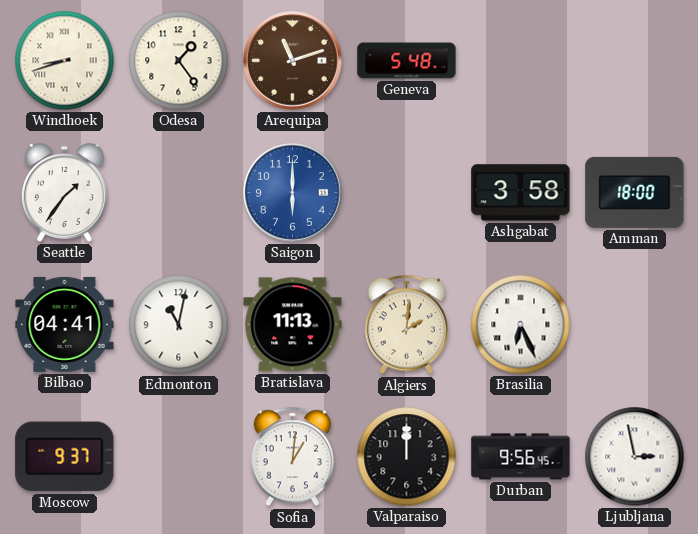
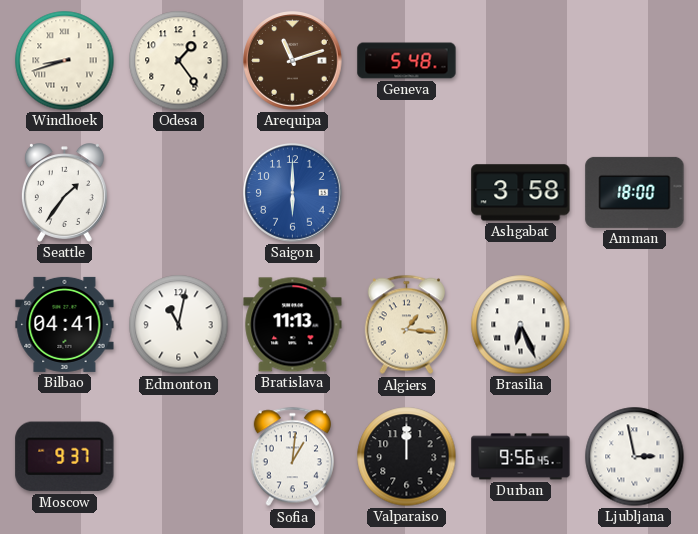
Algiers: 2:01 -> 1:16
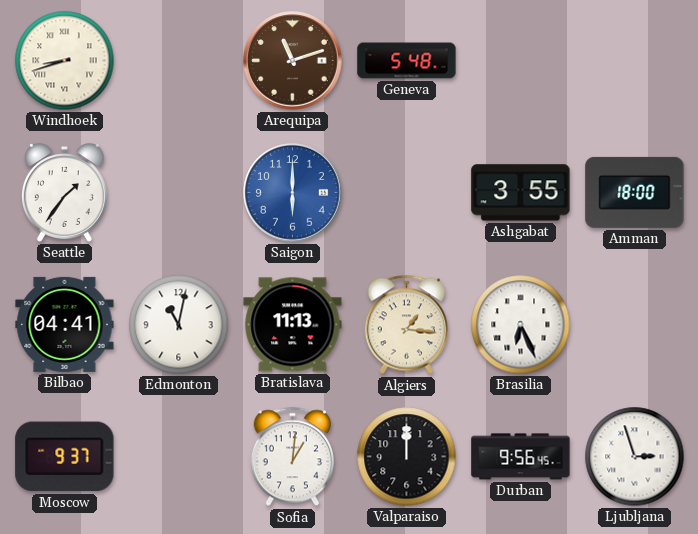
Odesa: 1:24 -> none
Ashgabat: 3:58 -> 3:55
Ljubljana: 2:58 -> 2:57
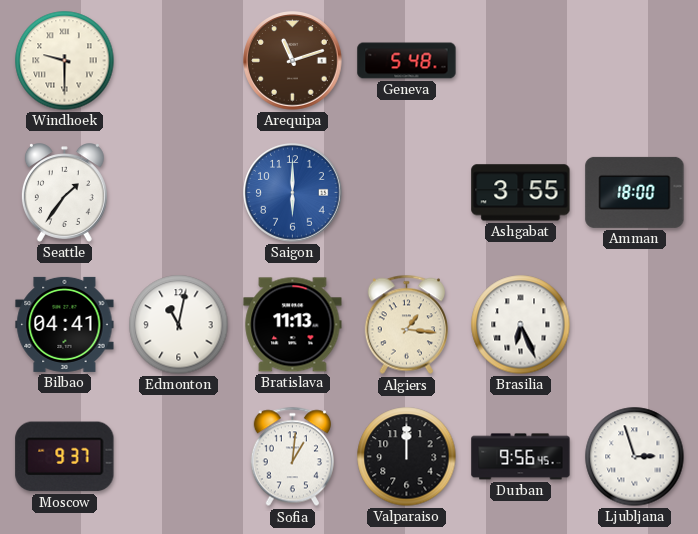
Windhoek: 8:42 -> 9:30
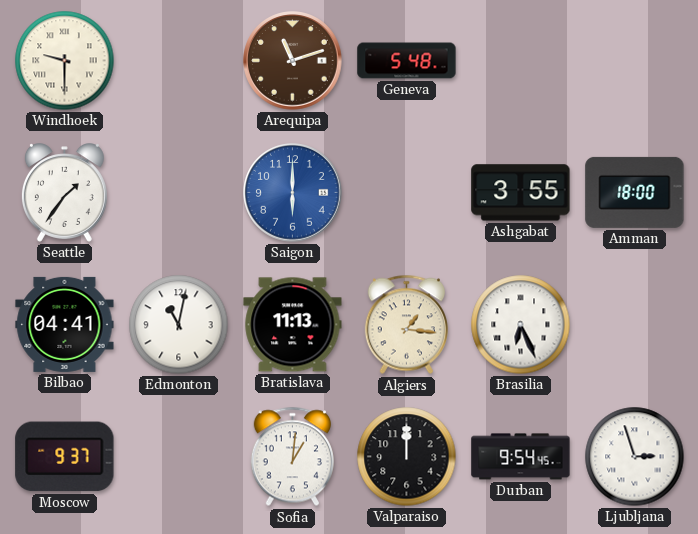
Durban: 9:56 -> 9:54
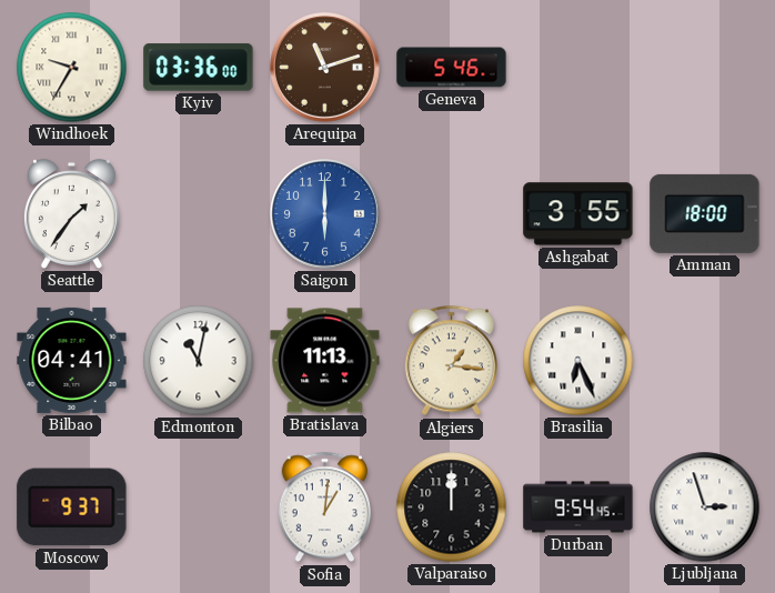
Windhoek: 9:30 -> 9:35
Kyiv: none -> 03:36
Geneva: 5:48 -> 5:46
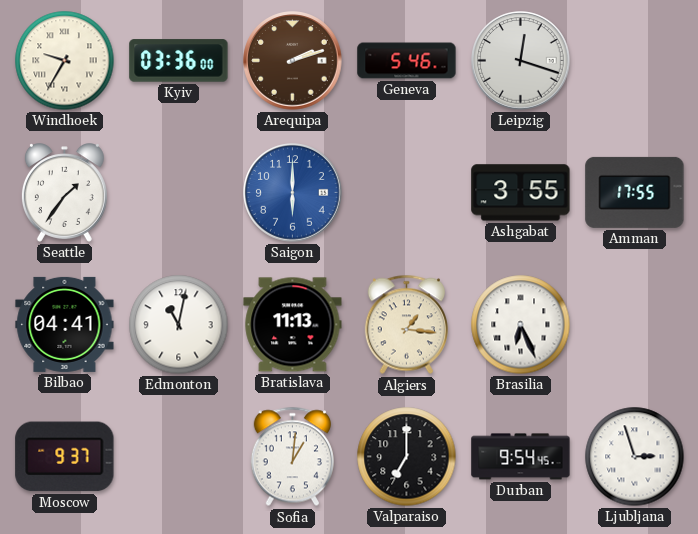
Arequipa: 11:12 -> 2:12
Leipzig: none -> 12:18
Amman: 18:00 -> 17:55
Valparaiso: 12:00 -> 7:00
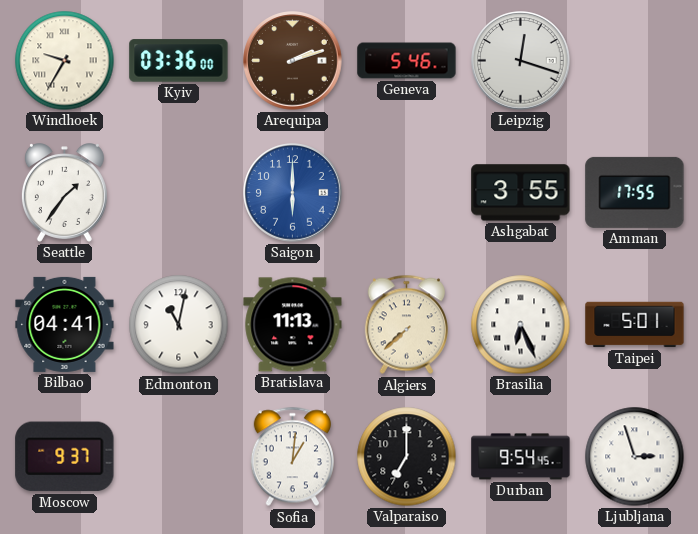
Algiers: 1:16 -> 7:38
Taipei: none -> 5:01
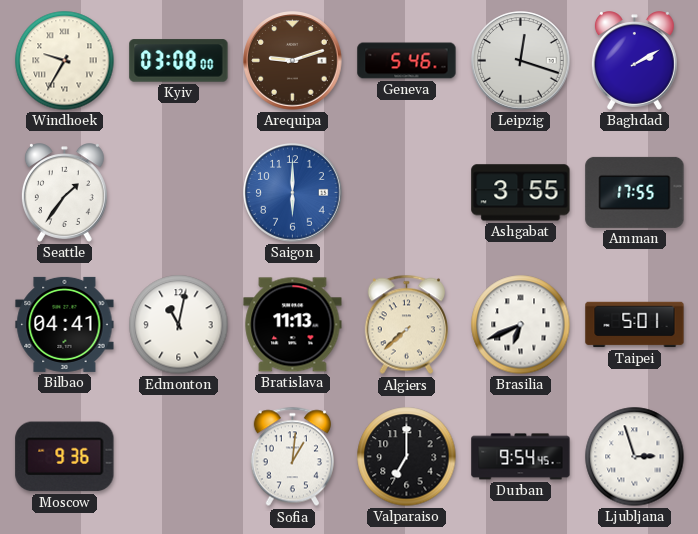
Kyiv: 03:36 -> 03:08
Arequipa: 2:12 -> 9:12
Baghdad: none -> 2:10
Brasilia: 6:26 -> 6:41
Moscow: 9:37 -> 9:36
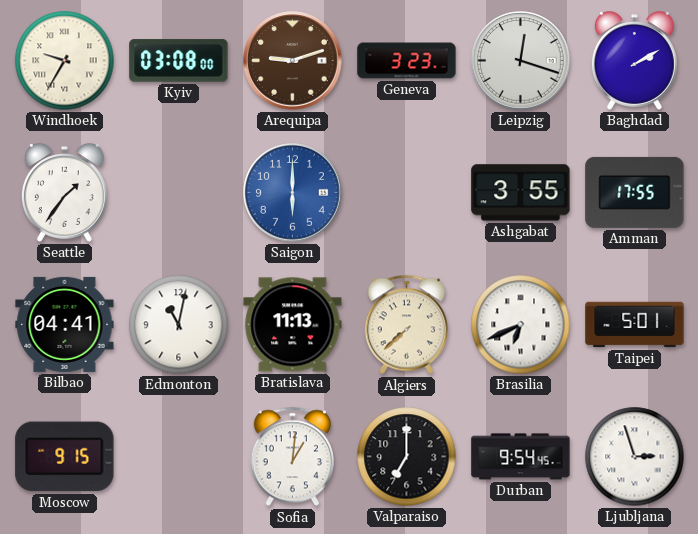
Geneva: 5:46 -> 3:23
Moscow: 9:36 -> 9:15
